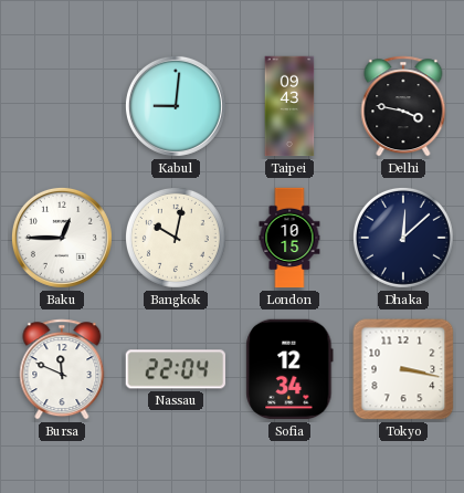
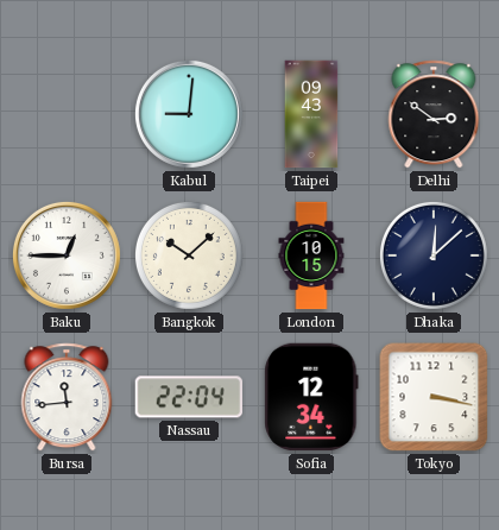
Delhi: 3:47 -> 2:51
Bangkok: 10:02 -> 10:08
Bursa: 11:49 -> 11:44
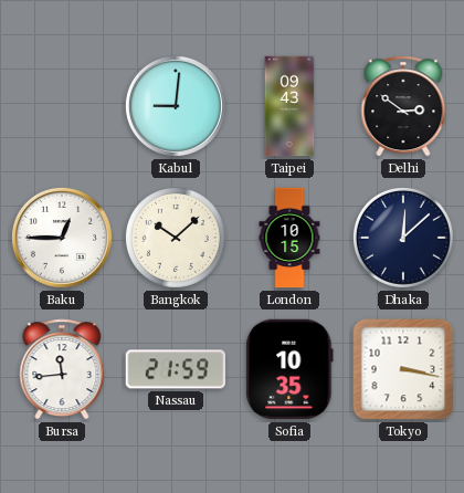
Nassau: 22:04 -> 21:59
Sofia: 12:34 -> 10:35
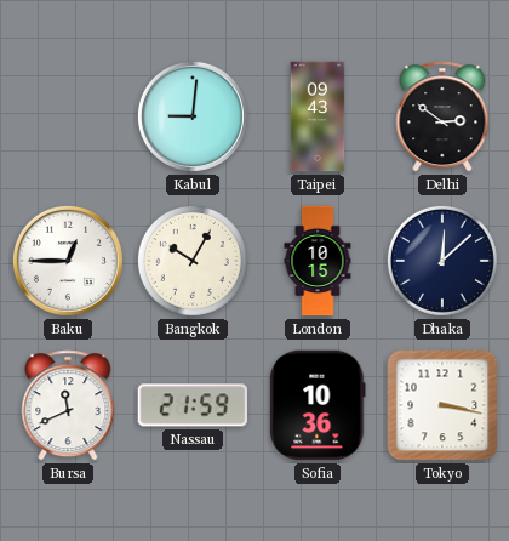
Bangkok: 10:08 -> 10:05
Bursa: 11:44 -> 11:41
Sofia: 10:35 -> 10:36
